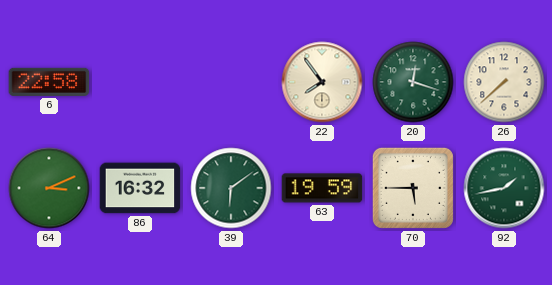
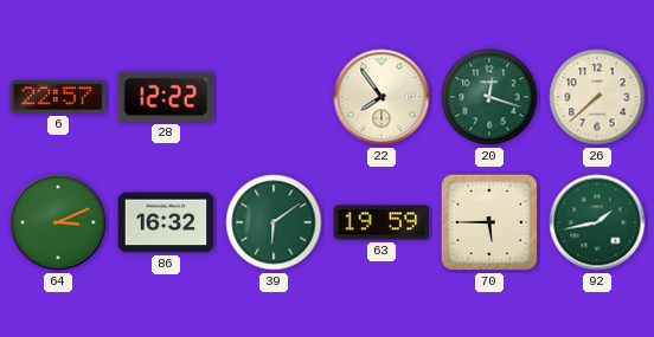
6: 22:58 -> 22:57
28: none -> 12:22
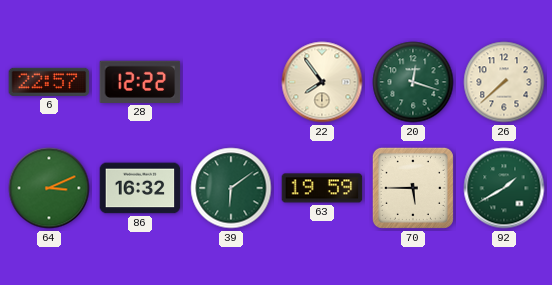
92: 1:43 -> 1:40
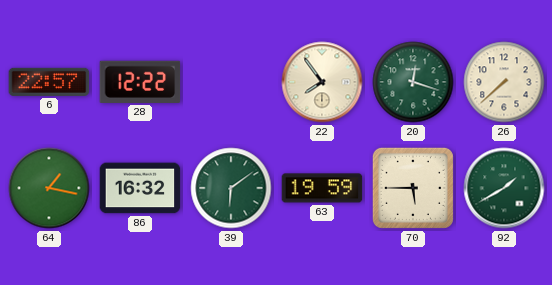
64: 3:11 -> 1:17
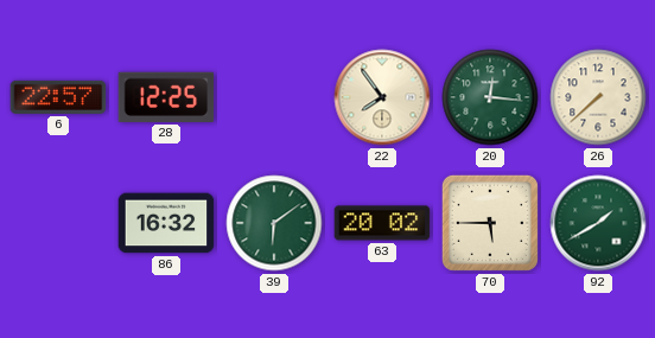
28: 12:22 -> 12:25
20: 12:18 -> 12:16
64: 1:17 -> none
63: 19:59 -> 20:02
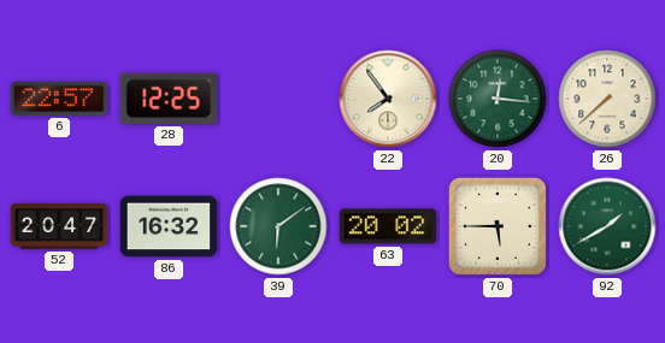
52: none -> 20:47
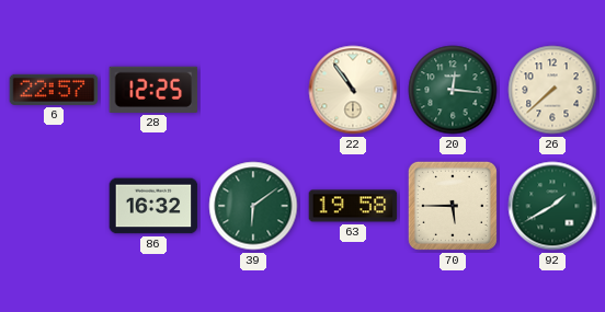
22: 7:54 -> 10:54
52: 20:47 -> none
63: 20:02 -> 19:58
